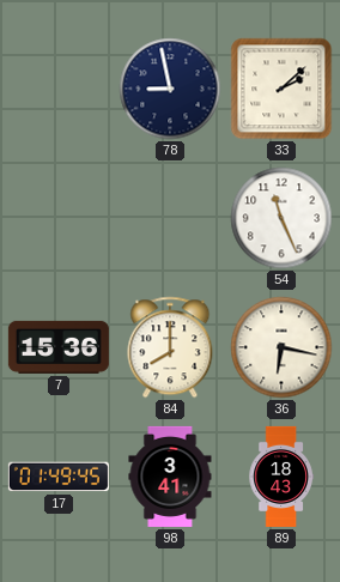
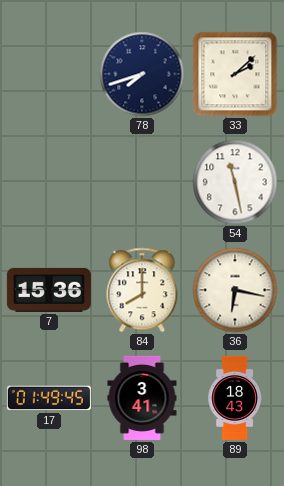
78: 8:58 -> 7:42
54: 11:26 -> 11:28
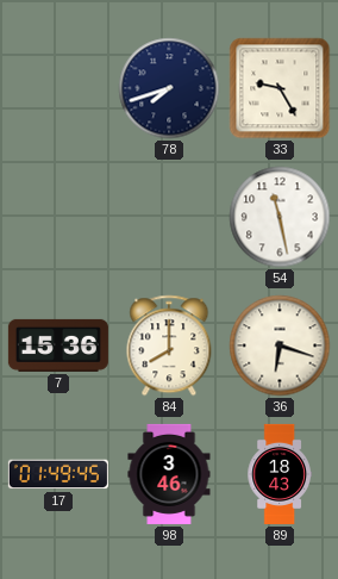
33: 2:08 -> 9:25
36: 6:17 -> 6:18
98: 3:41 -> 3:46
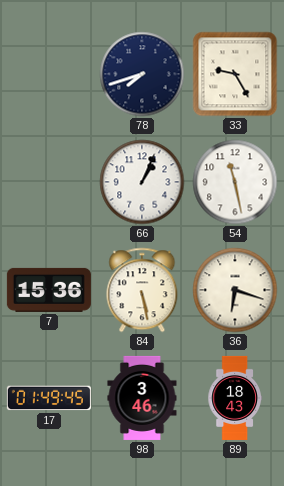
66: none -> 1:04
84: 8:00 -> 5:28
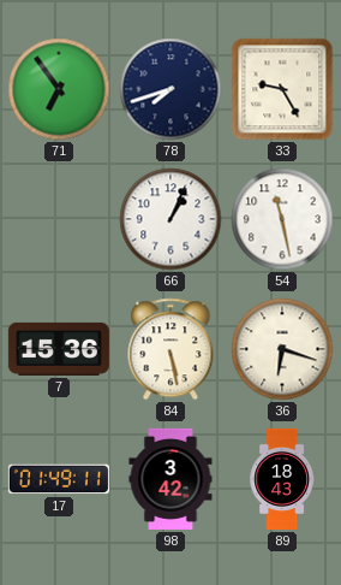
71: none -> 6:54
17: 01:49:45 -> 01:49:11
98: 3:46 -> 3:42
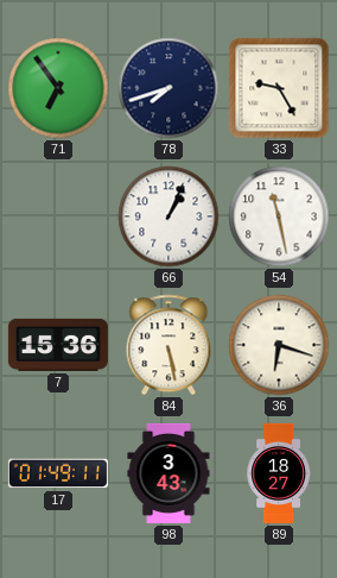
98: 3:42 -> 3:43
89: 18:43 -> 18:27
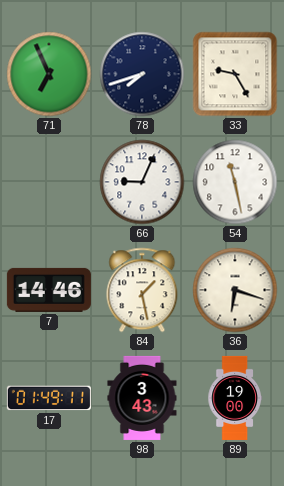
71: 6:54 -> 6:56
66: 1:04 -> 9:04
7: 15:36 -> 14:46
84: 5:28 -> 1:28
89: 18:27 -> 19:00
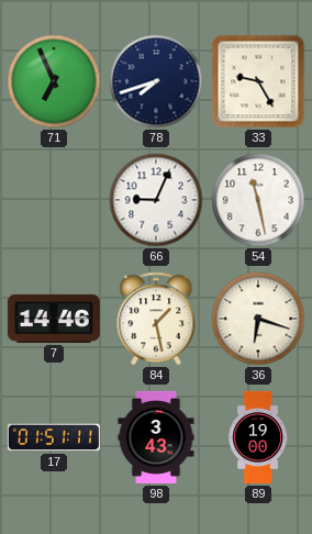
17: 01:49 -> 01:51
